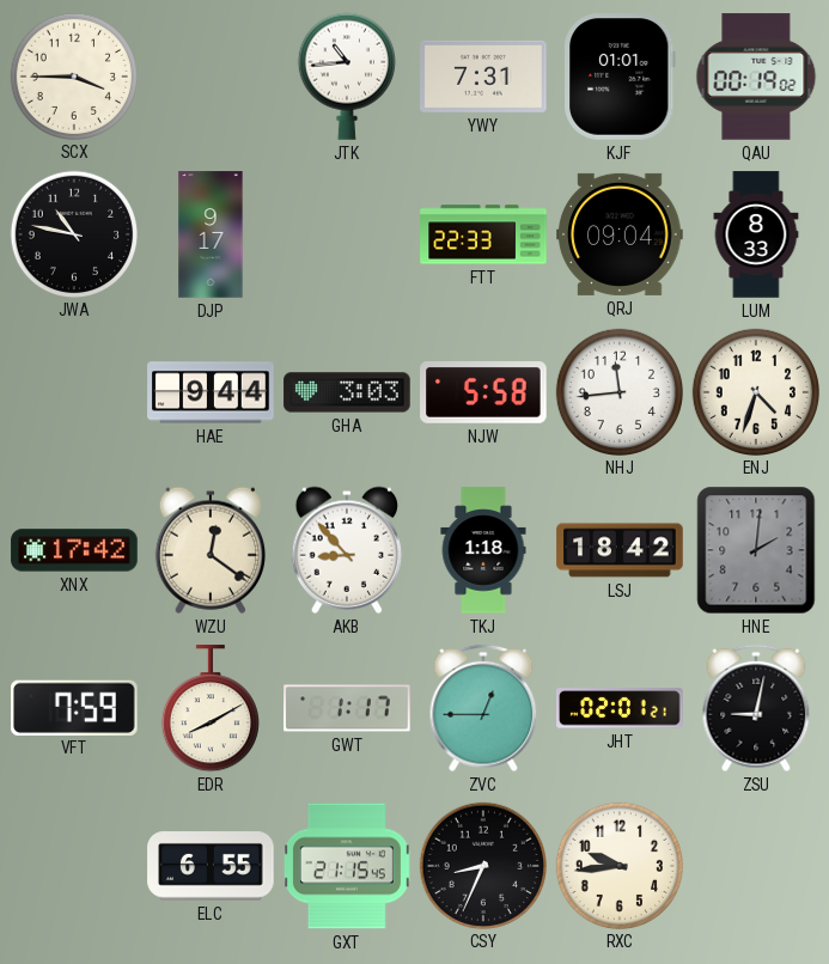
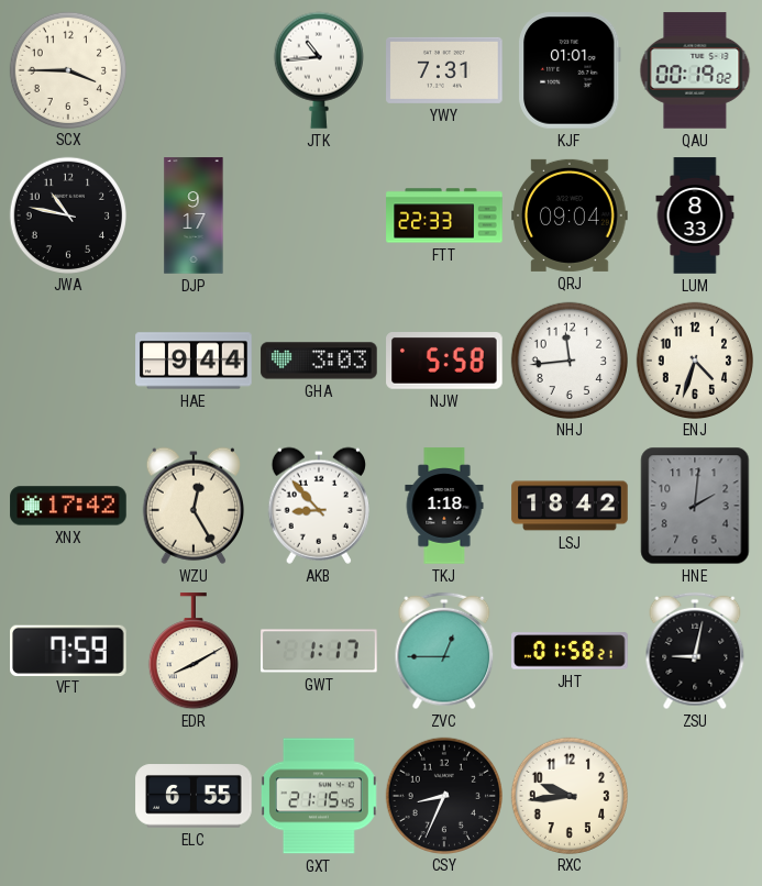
WZU: 12:21 -> 12:25
JHT: 02:01 -> 01:58
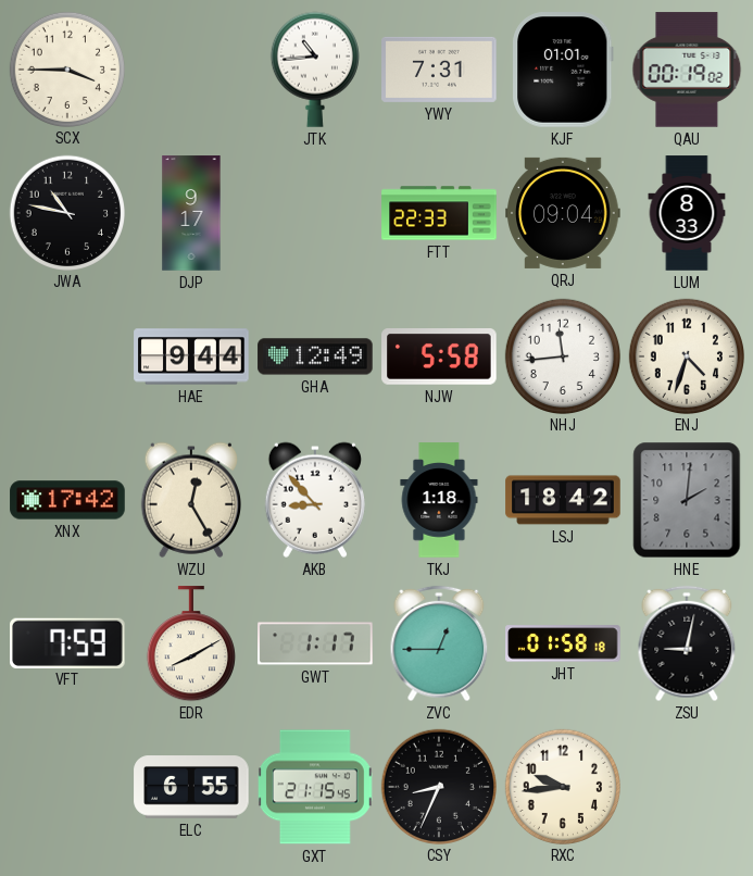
GHA: 3:03 -> 12:49
JHT: 01:58:21 -> 01:58:18
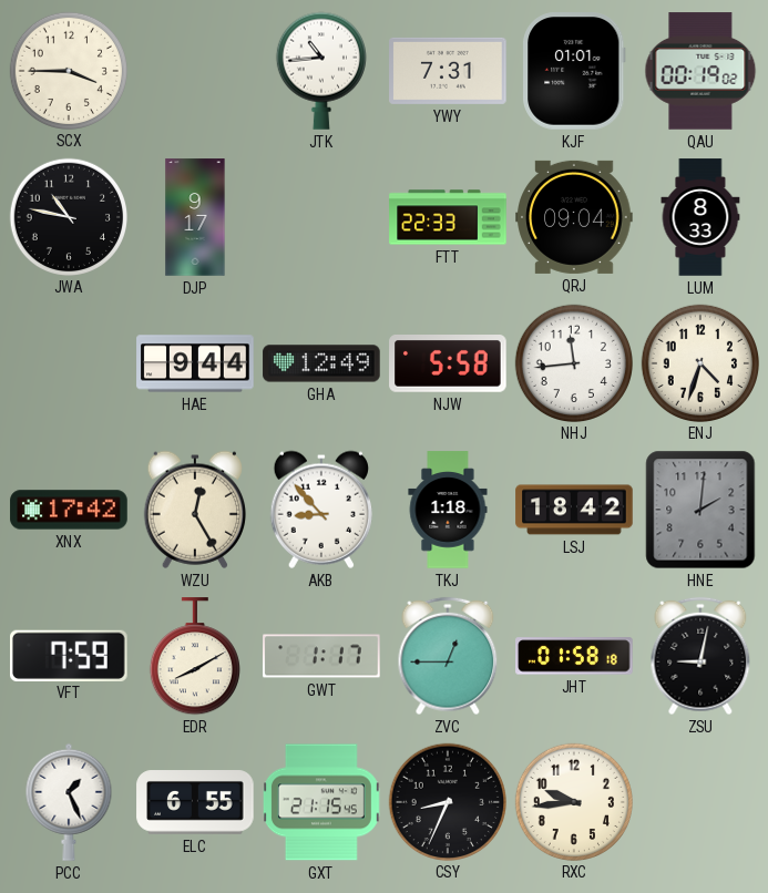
PCC: none -> 1:26
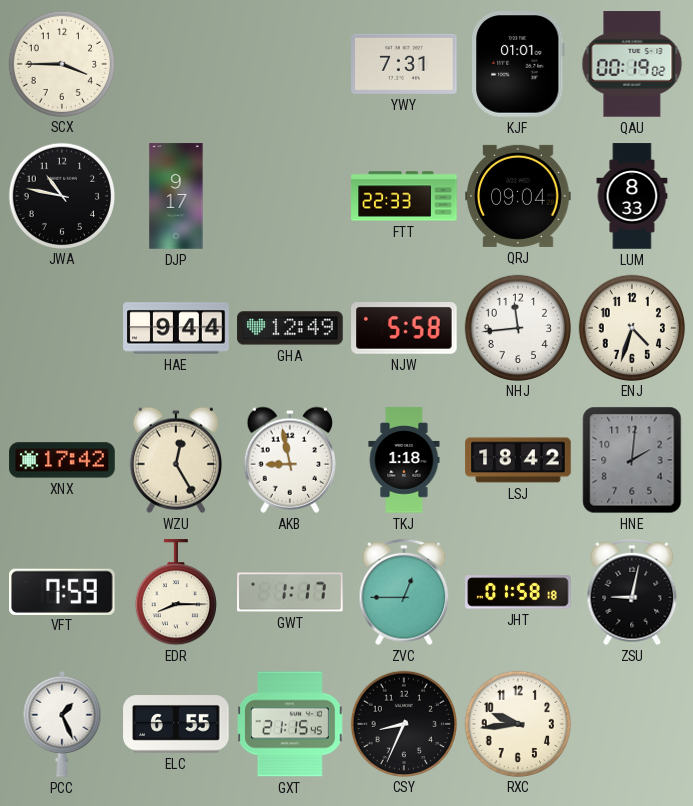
JTK: 10:44 -> none
AKB: 8:53 -> 8:58
EDR: 8:10 -> 8:15
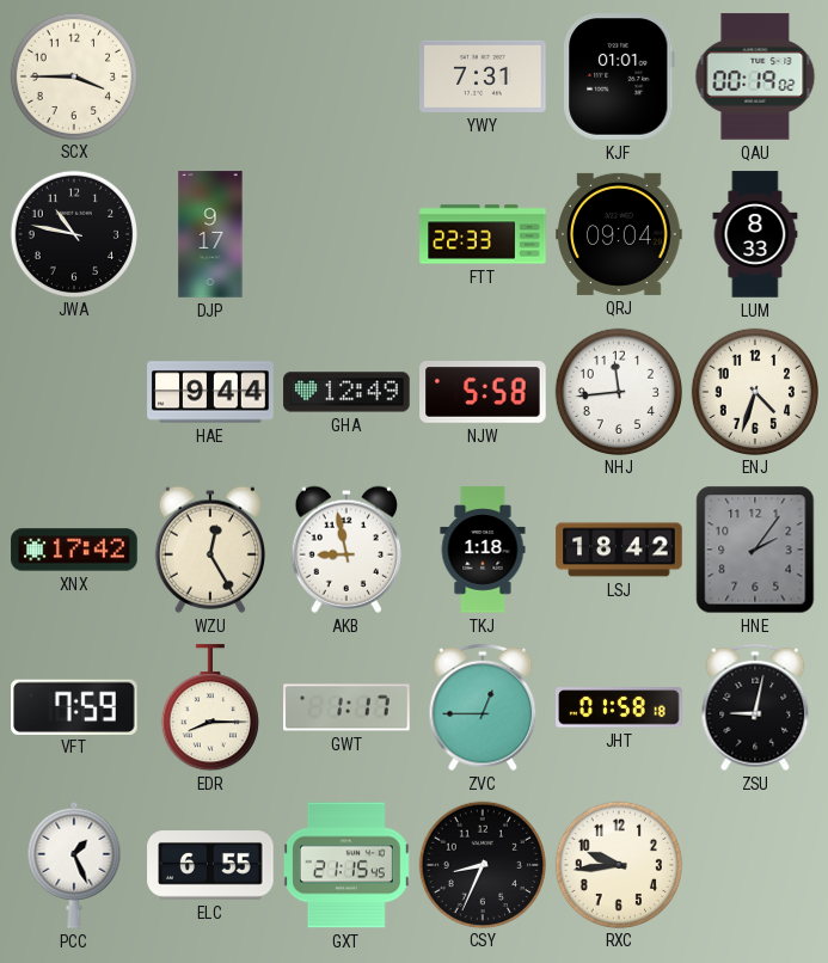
HNE: 2:01 -> 2:06
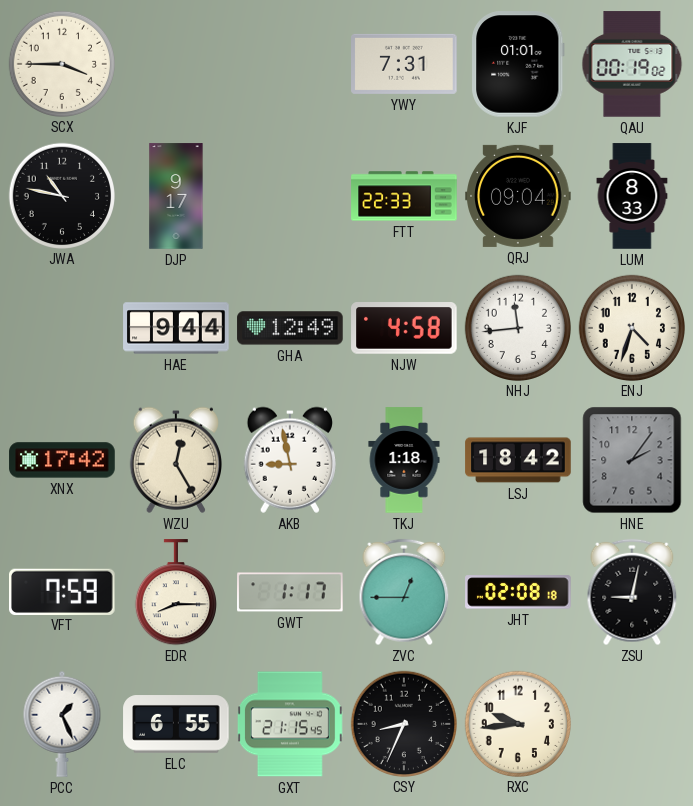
NJW: 5:58 -> 4:58
JHT: 01:58 -> 02:08
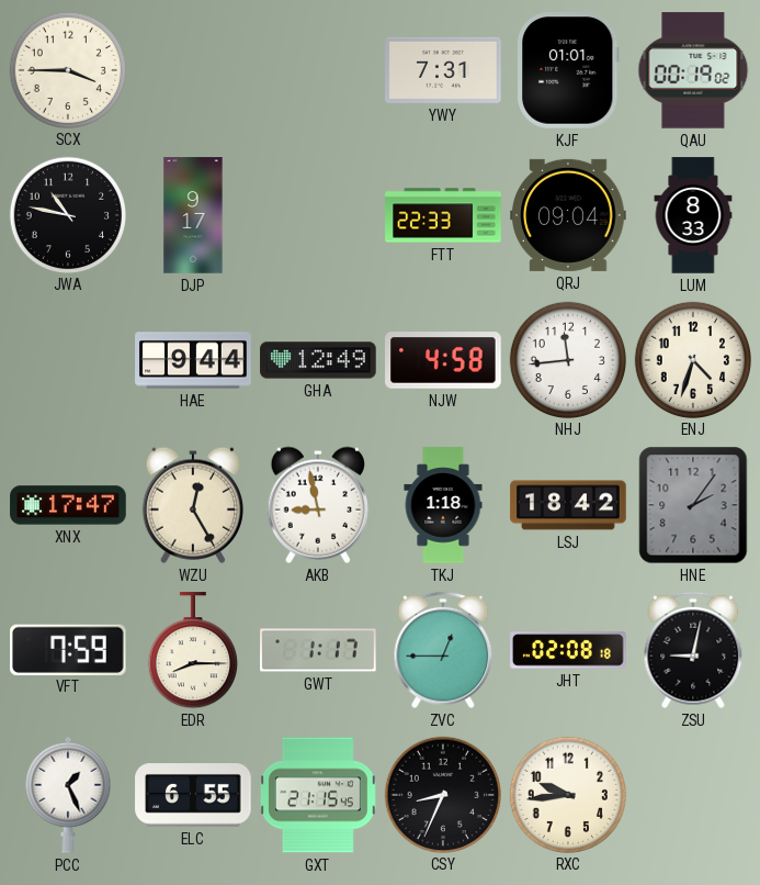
XNX: 17:42 -> 17:47
